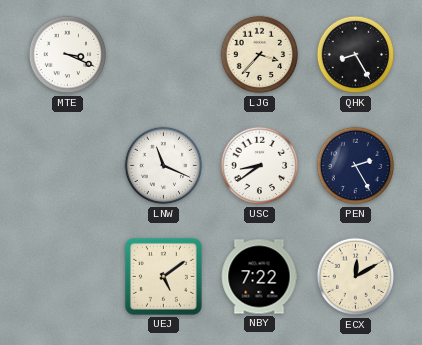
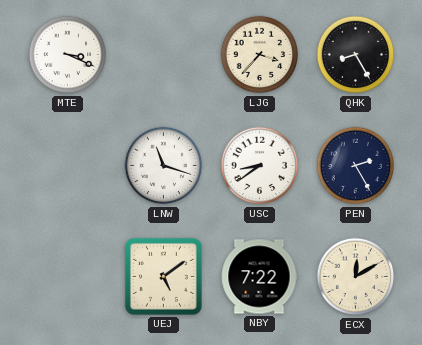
LNW: 11:19 -> 11:18
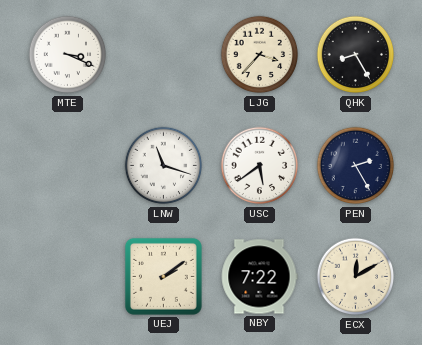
USC: 8:39 -> 5:39
UEJ: 5:09 -> 2:09
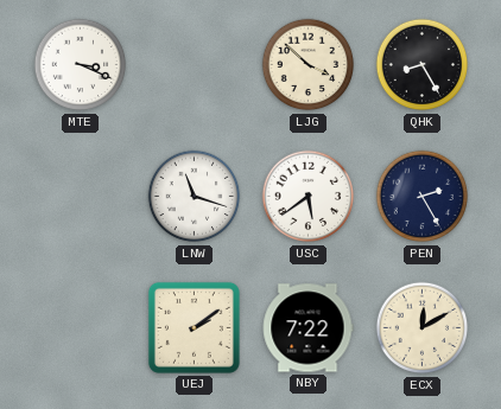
LJG: 3:37 -> 3:52
